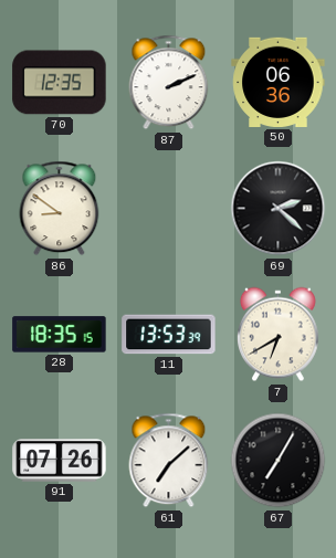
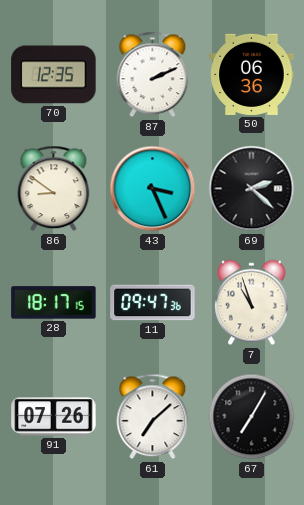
43: none -> 3:26
28: 18:35 -> 18:17
11: 13:53 -> 09:47
7: 6:40 -> 10:57
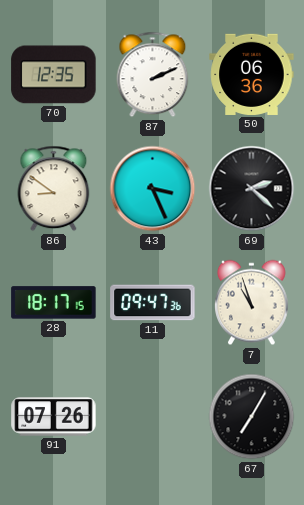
61: 7:08 -> none
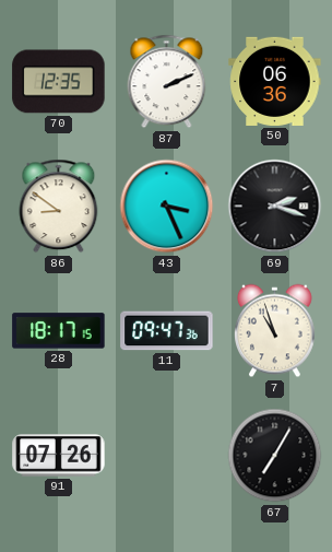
69: 2:22 -> 2:18
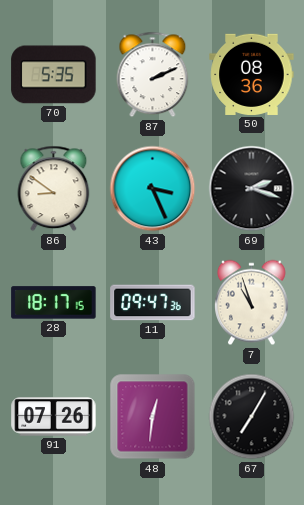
70: 12:35 -> 5:35
50: 06:36 -> 08:36
48: none -> 12:31
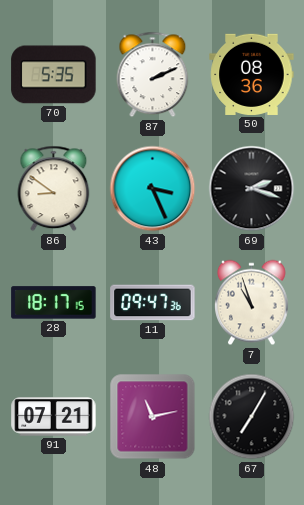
91: 07:26 -> 07:21
48: 12:31 -> 11:13
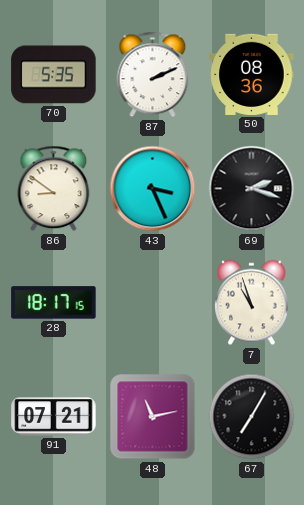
11: 09:47 -> none
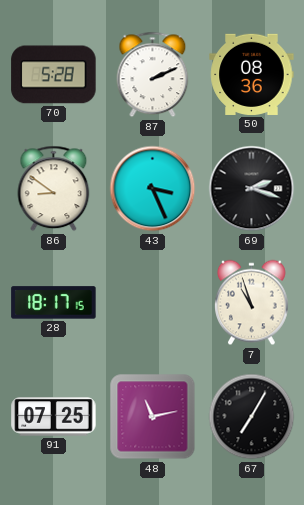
70: 5:35 -> 5:28
91: 07:21 -> 07:25
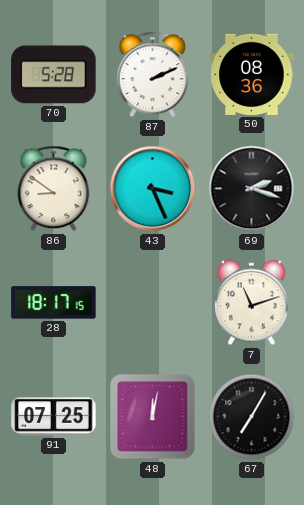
7: 10:57 -> 11:12
48: 11:13 -> 12:02
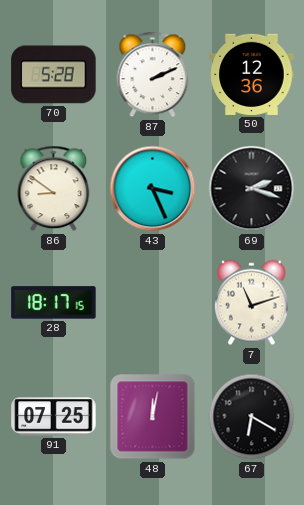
50: 08:36 -> 12:36
67: 7:05 -> 6:20
